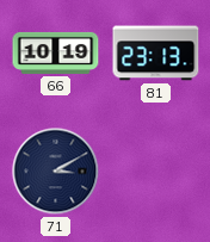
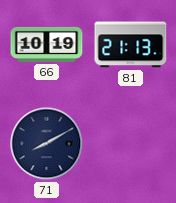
81: 23:13 -> 21:13
71: 3:10 -> 8:10
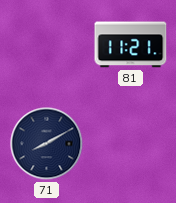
66: 10:19 -> none
81: 21:13 -> 11:21
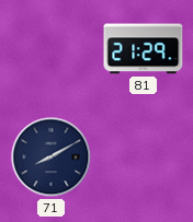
81: 11:21 -> 21:29
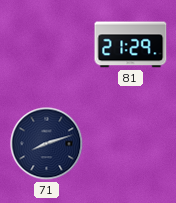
71: 8:10 -> 8:12
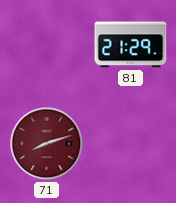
71 dial: navy -> burgundy
